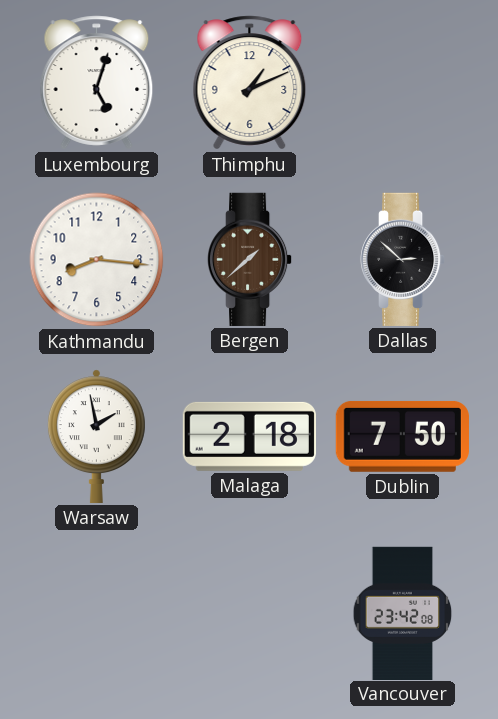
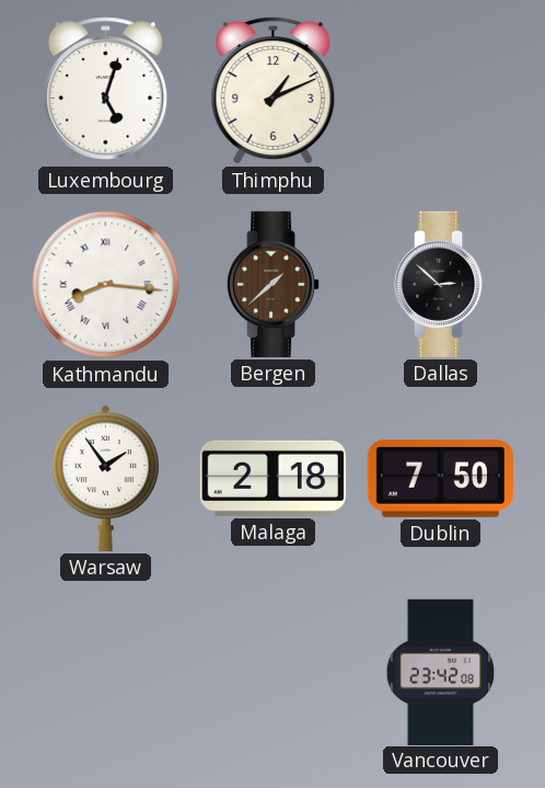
Kathmandu numerals: Arabic -> Roman
Warsaw: 1:58 -> 1:54
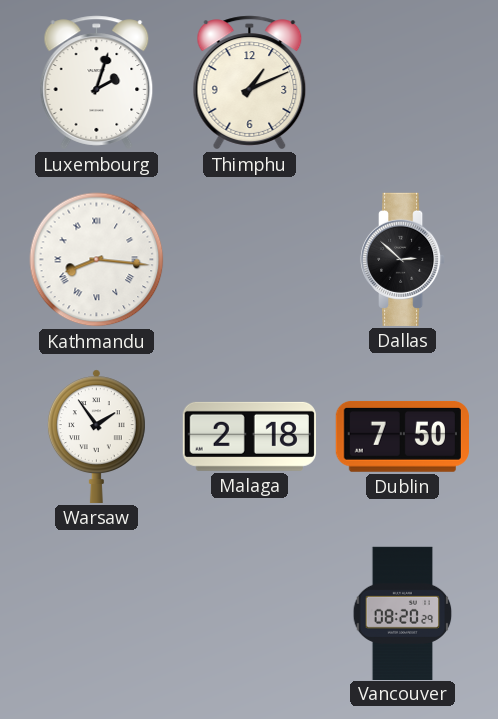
Luxembourg: 5:03 -> 2:03
Bergen: 1:38 -> none
Vancouver: 23:42 -> 08:20
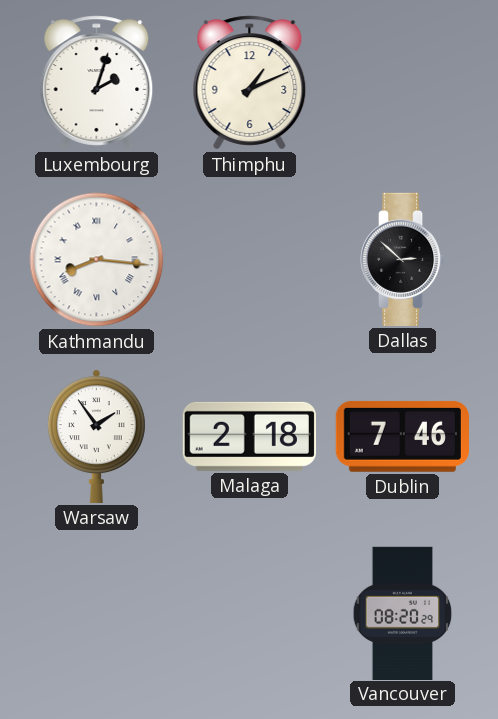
Dublin: 7:50 -> 7:46
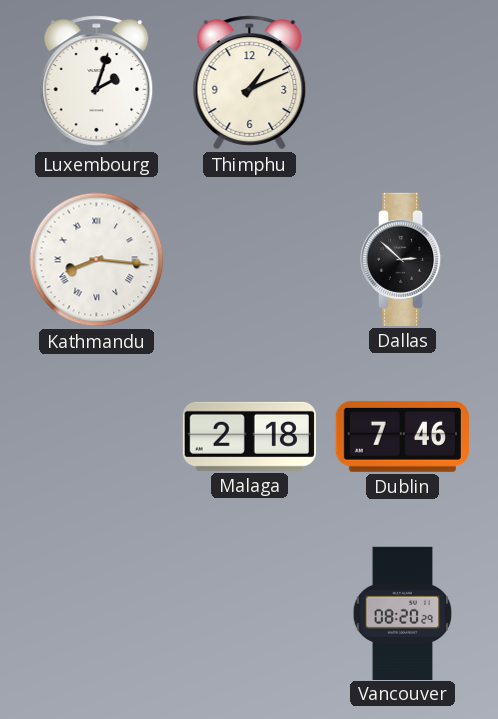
Warsaw: 1:54 -> none
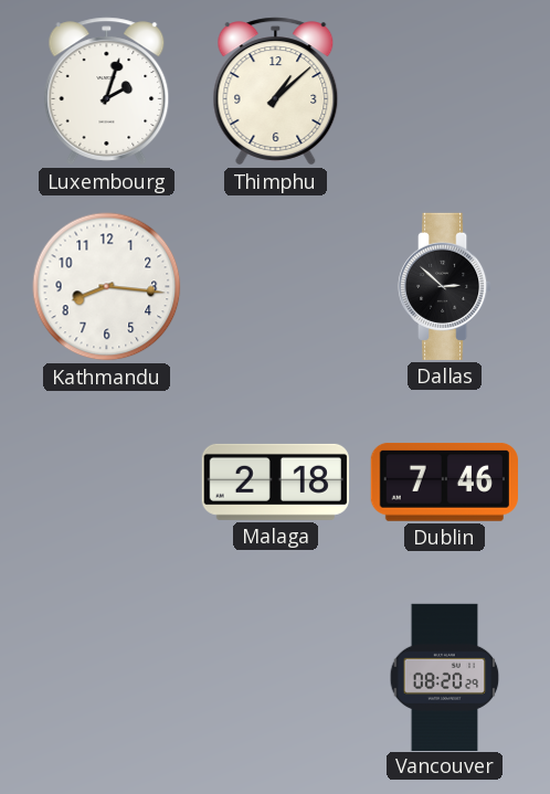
Thimphu: 1:11 -> 1:08
Kathmandu numerals: Roman -> Arabic
